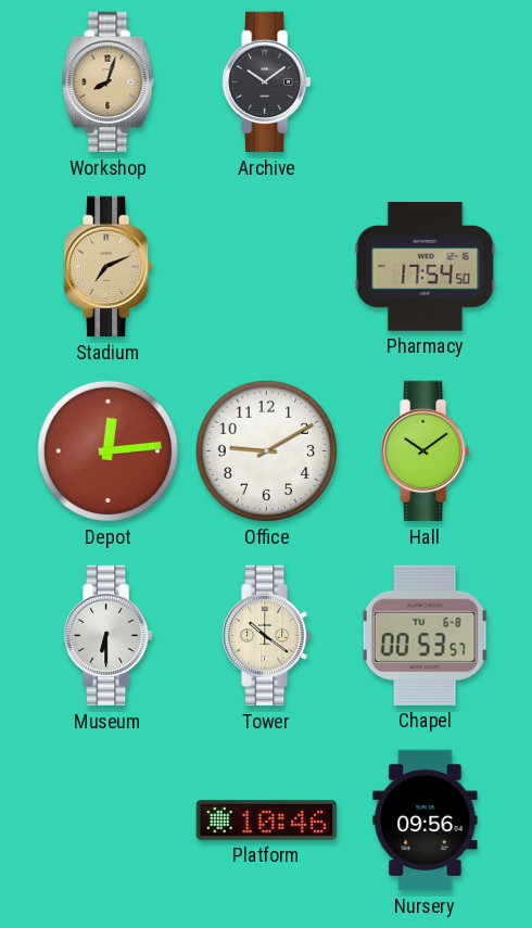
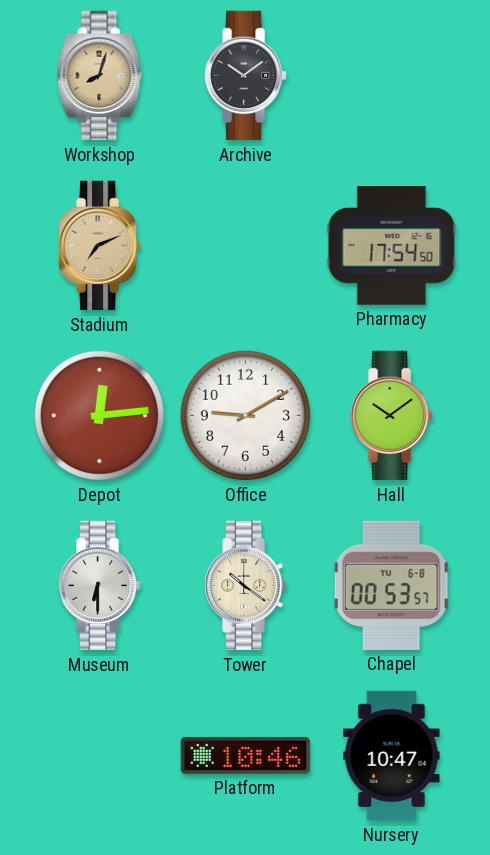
Nursery: 09:56 -> 10:47
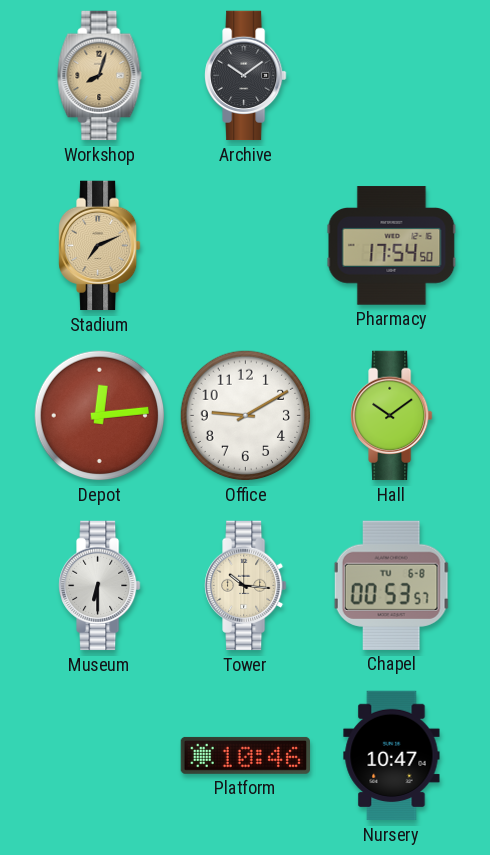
Tower: 10:21 -> 10:16
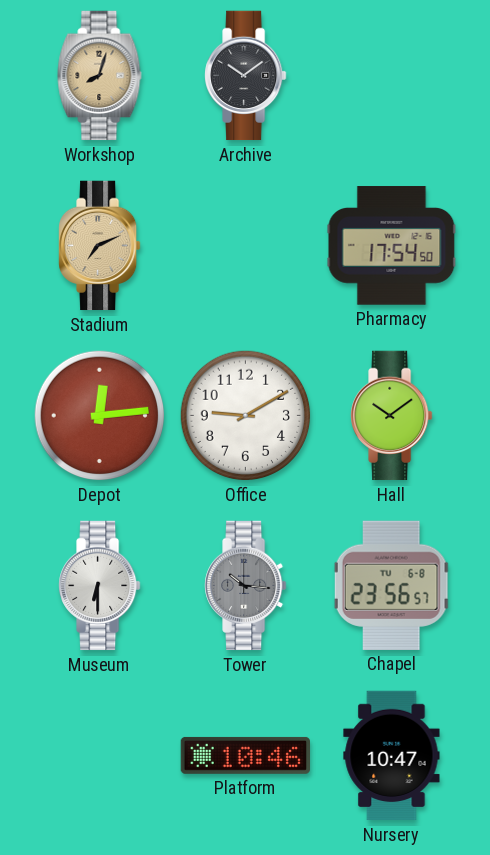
Tower dial: cream -> grey
Chapel: 00:53 -> 23:56
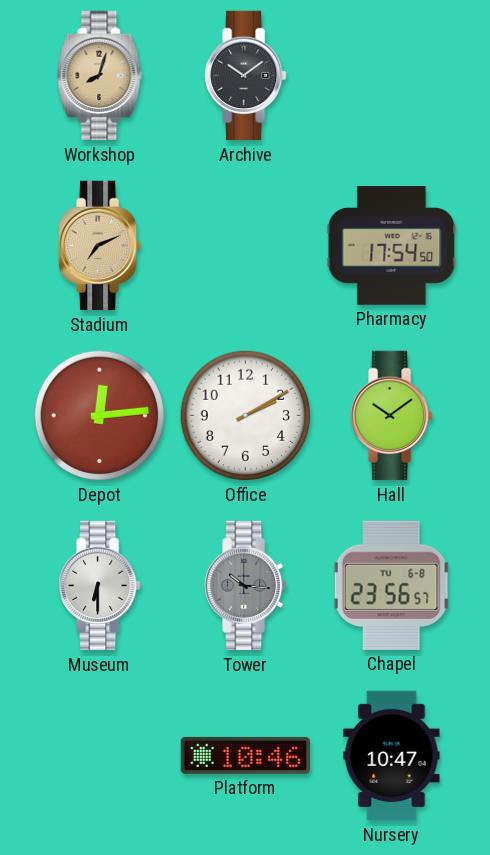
Office: 9:10 -> 2:10
